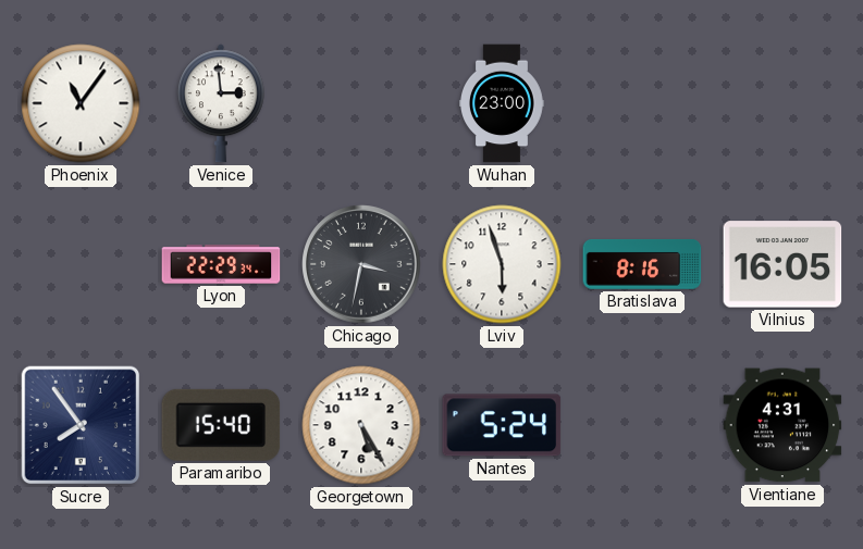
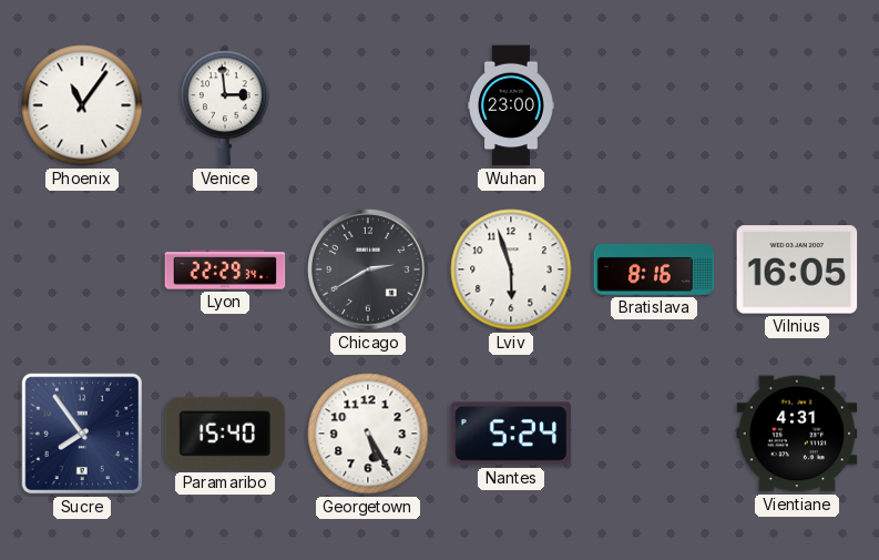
Chicago: 3:32 -> 2:40
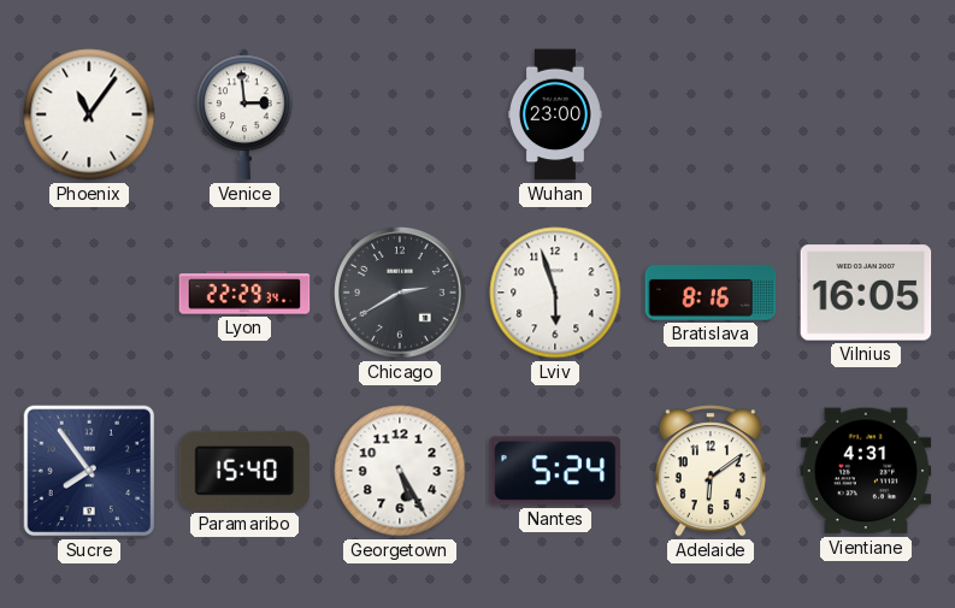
Adelaide: none -> 6:09
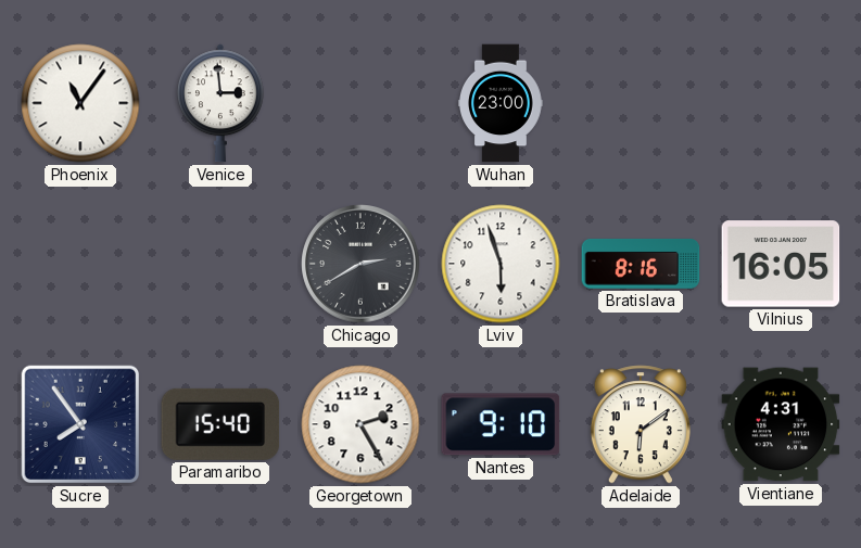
Lyon: 22:29 -> none
Georgetown: 5:25 -> 2:25
Nantes: 5:24 -> 9:10
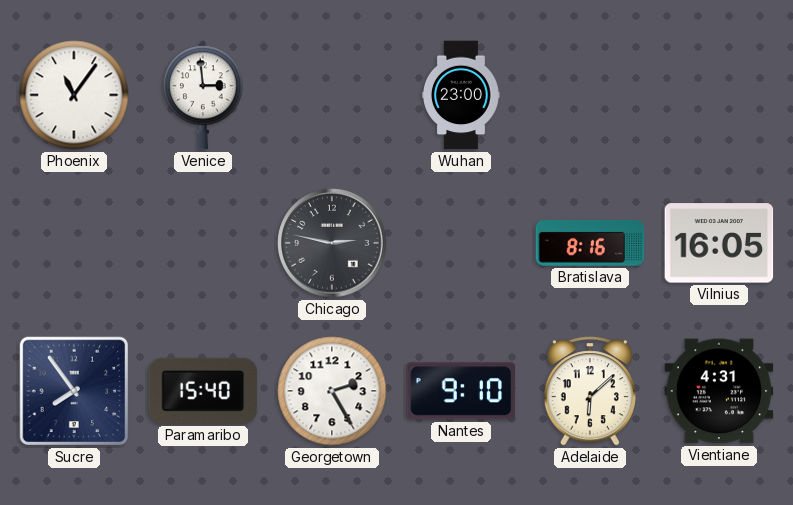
Chicago: 2:40 -> 2:47
Lviv: 5:57 -> none
Adelaide: 6:09 -> 6:08
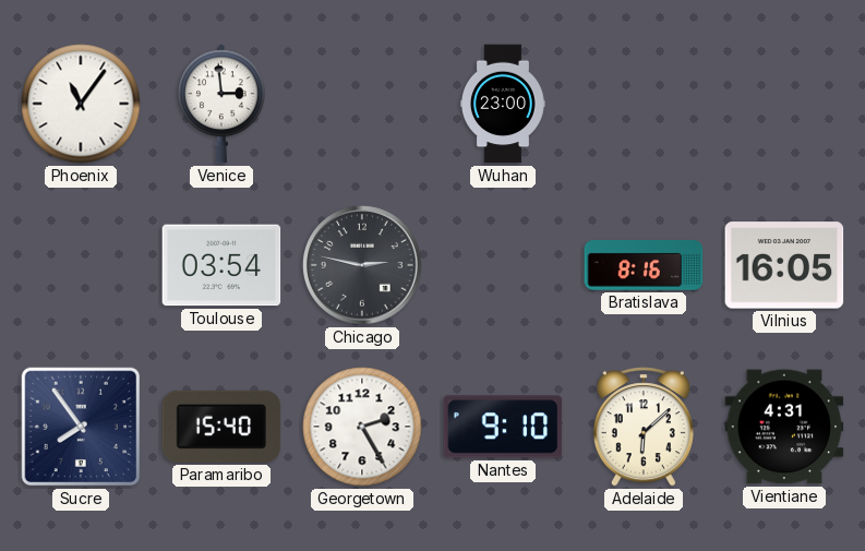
Toulouse: none -> 03:54
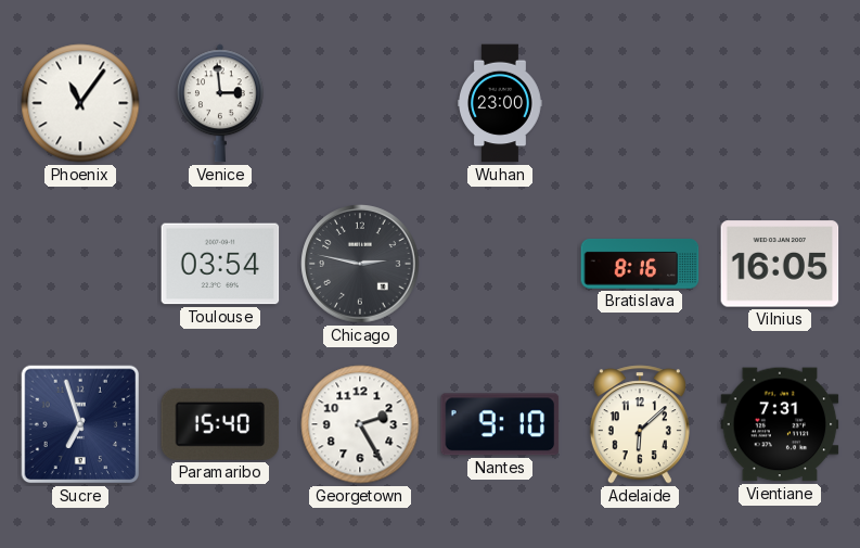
Sucre: 7:54 -> 6:57
Vientiane: 4:31 -> 7:31
